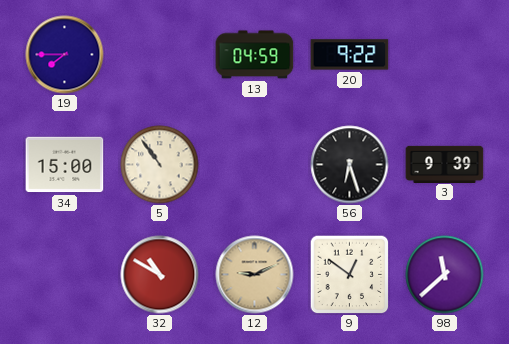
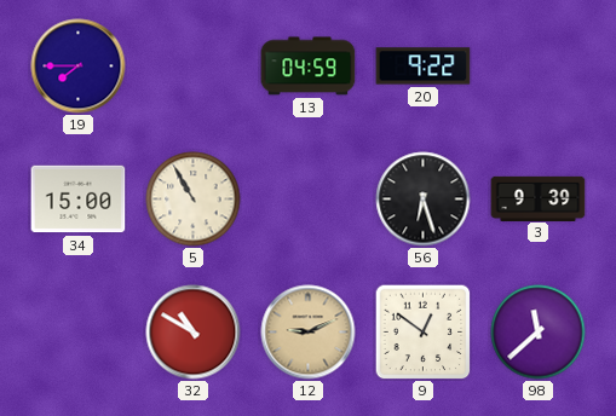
5: 10:54 -> 10:55
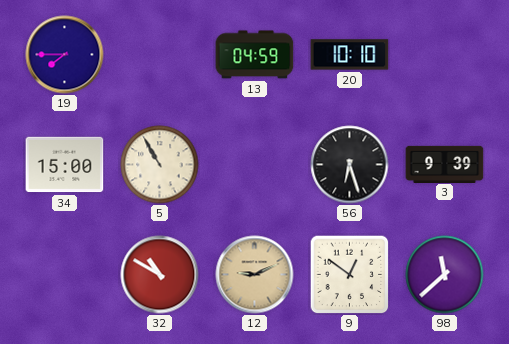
20: 9:22 -> 10:10
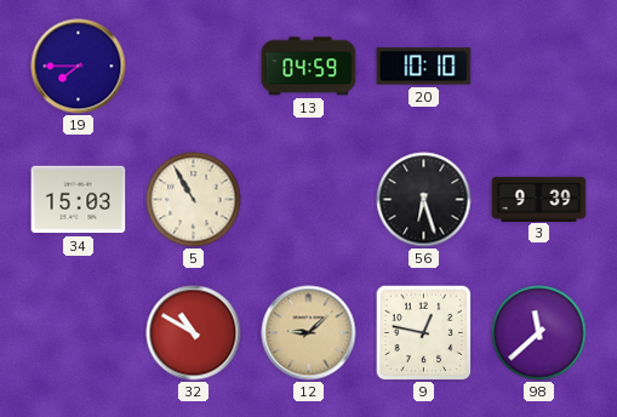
34: 15:00 -> 15:03
12: 9:11 -> 9:08
9: 12:51 -> 12:47
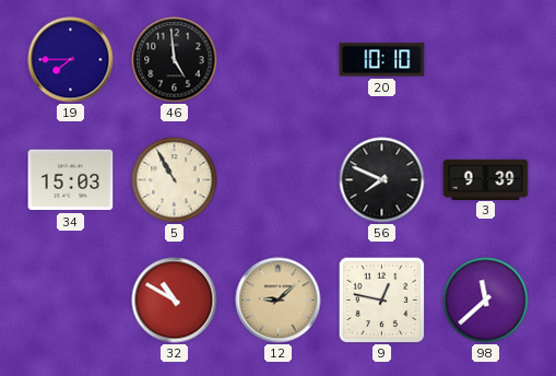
46: none -> 4:59
13: 04:59 -> none
56: 6:27 -> 7:49
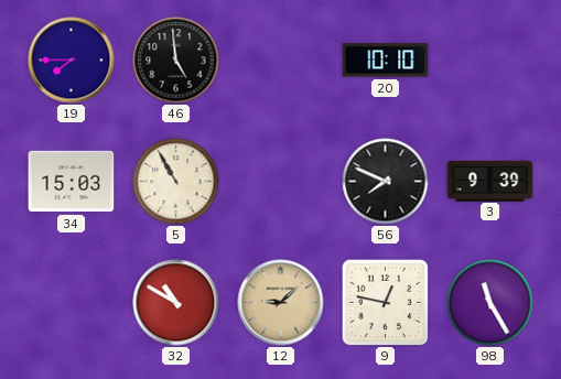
98: 11:38 -> 11:25
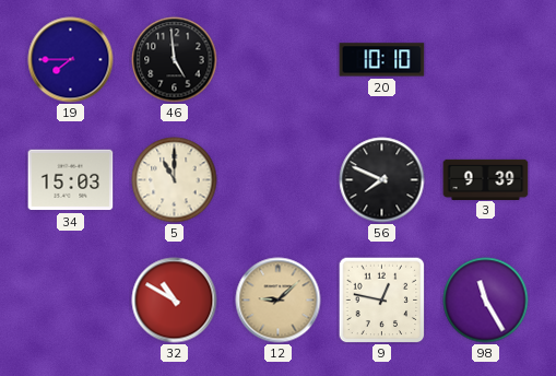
5: 10:55 -> 11:00
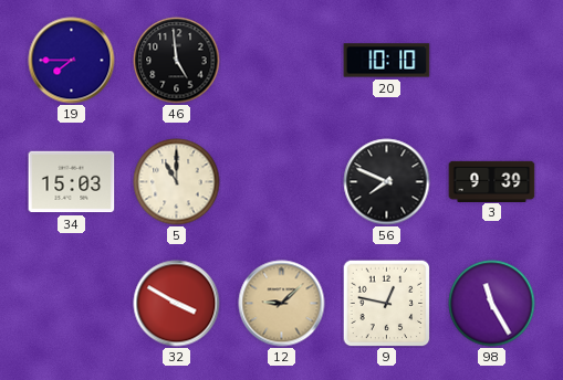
32: 10:50 -> 3:50
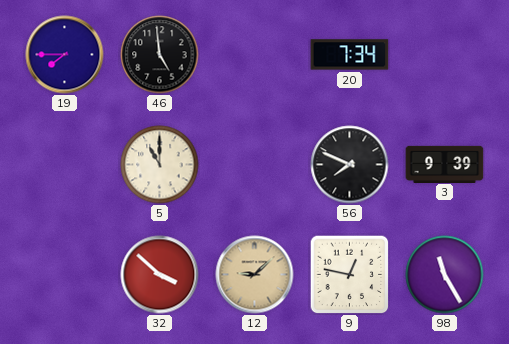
20: 10:10 -> 7:34
34: 15:03 -> none
32: 3:50 -> 3:52
